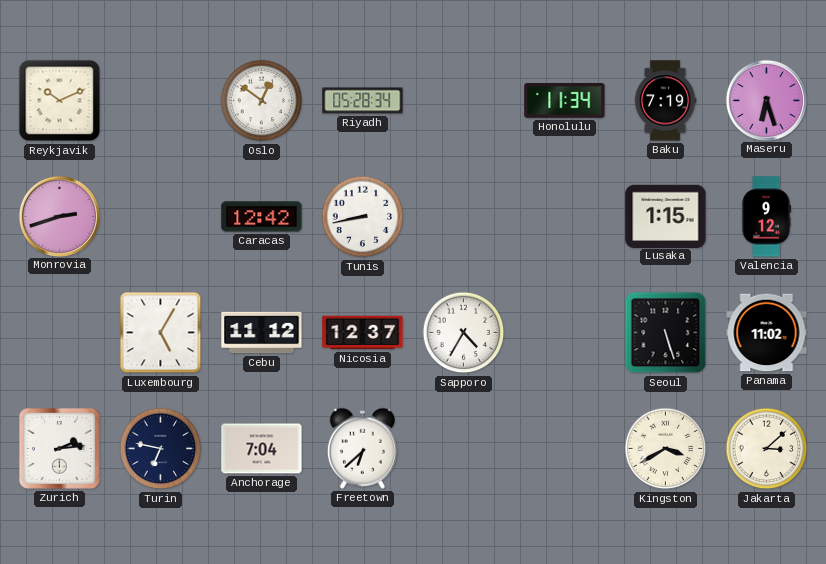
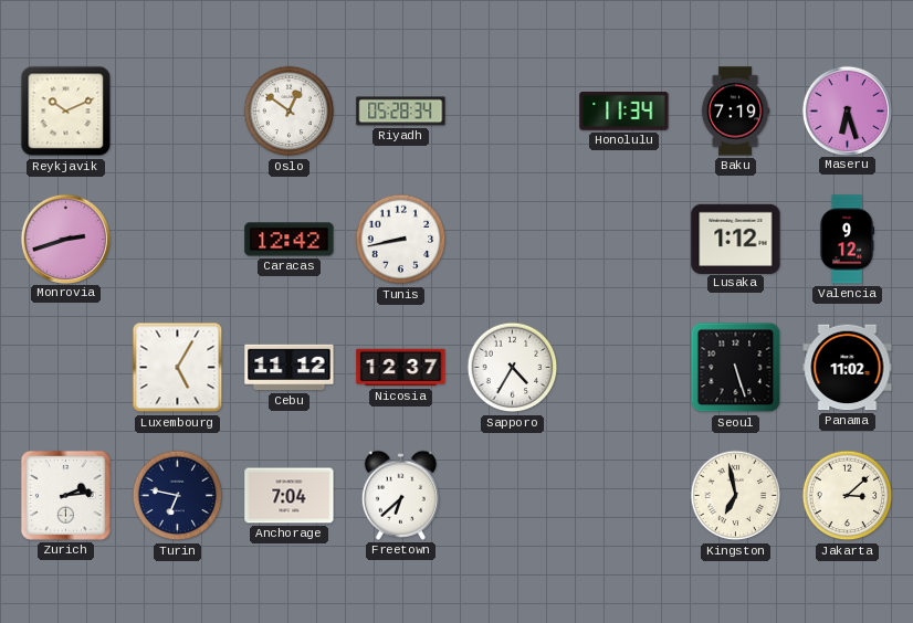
Lusaka: 1:15 -> 1:12
Kingston: 3:40 -> 6:58
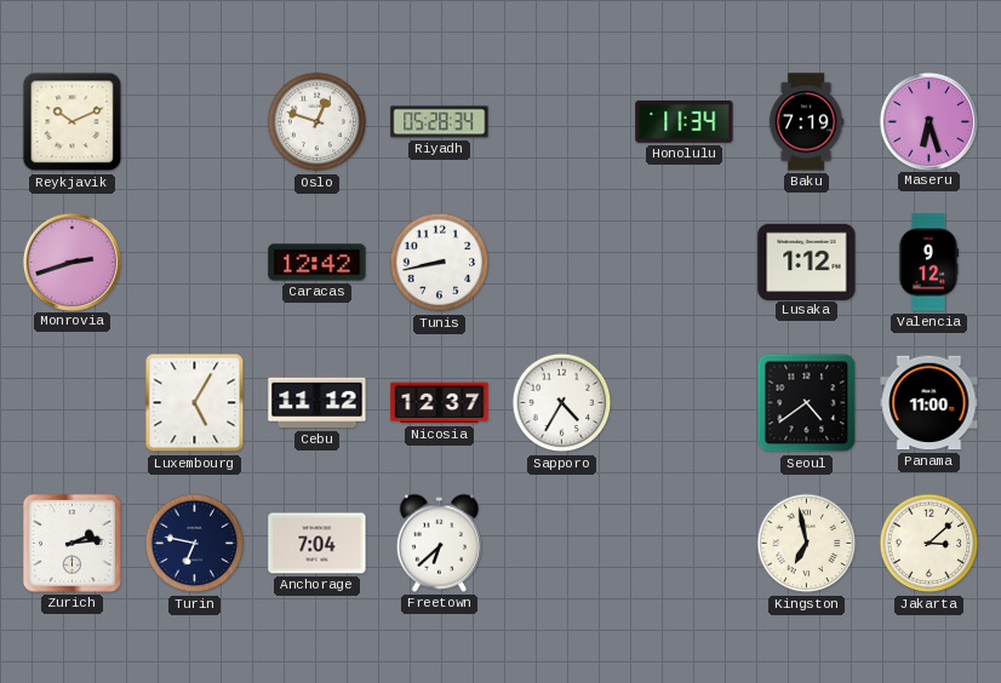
Oslo: 12:51 -> 12:48
Seoul: 5:27 -> 4:39
Panama: 11:02 -> 11:00
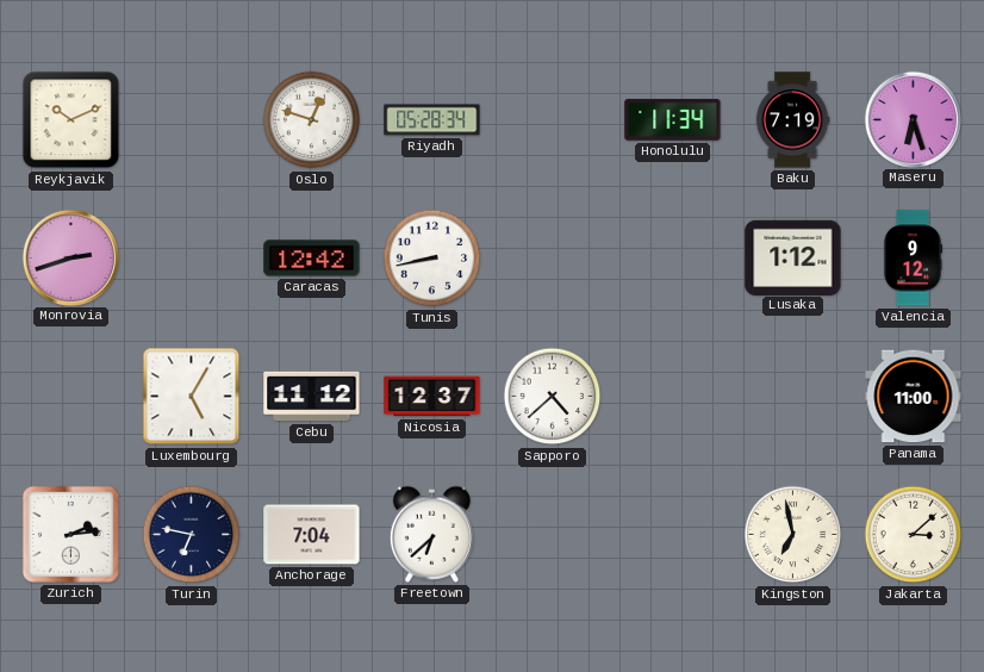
Sapporo: 4:35 -> 4:38
Seoul: 4:39 -> none
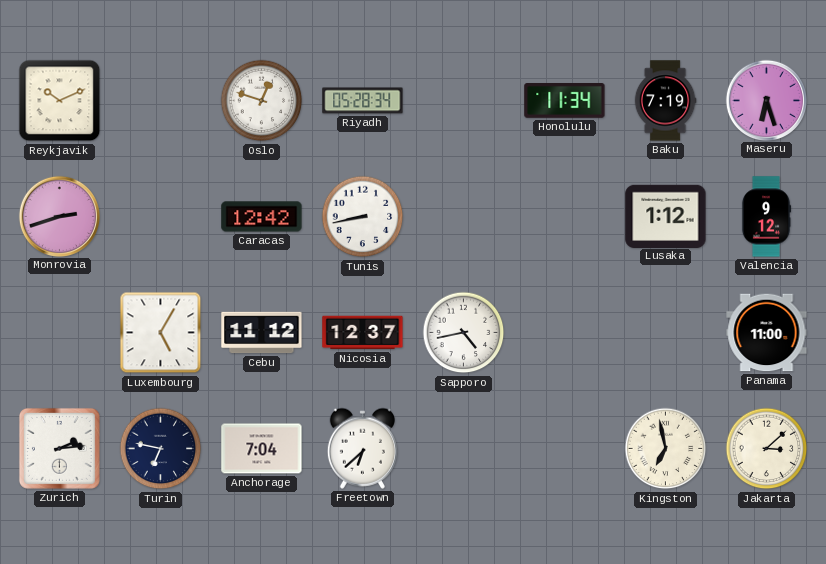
Sapporo: 4:38 -> 4:43
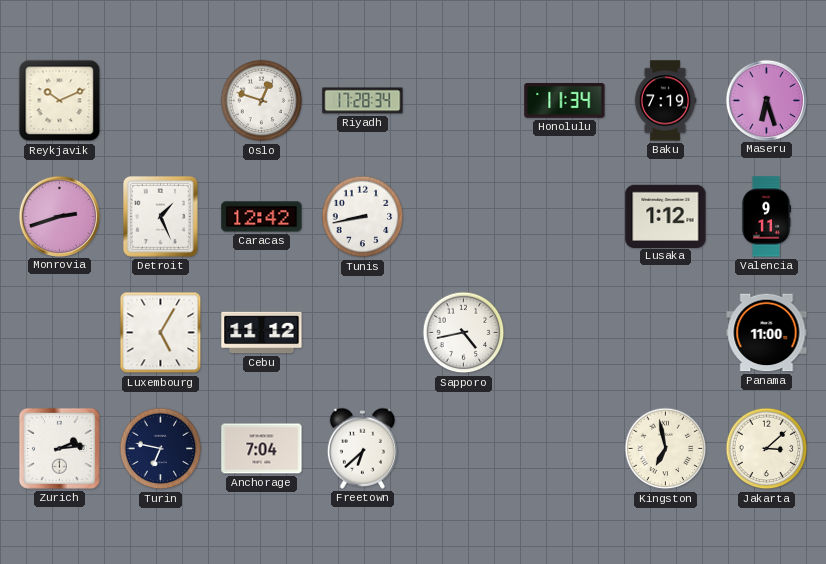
Riyadh: 05:28 -> 17:28
Detroit: none -> 1:26
Valencia: 9:12 -> 9:11
Nicosia: 12:37 -> none
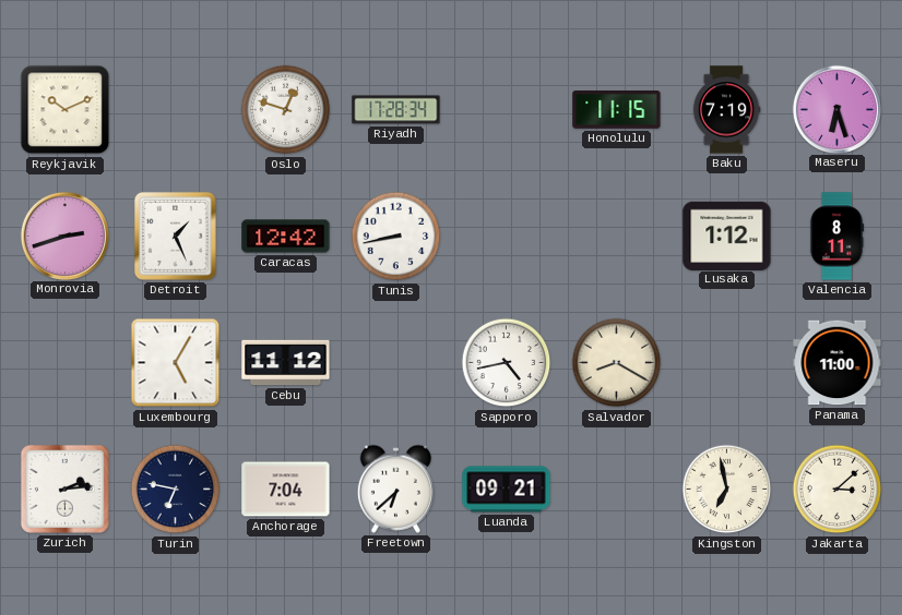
Honolulu: 11:34 -> 11:15
Valencia: 9:11 -> 8:11
Salvador: none -> 8:20
Luanda: none -> 09:21
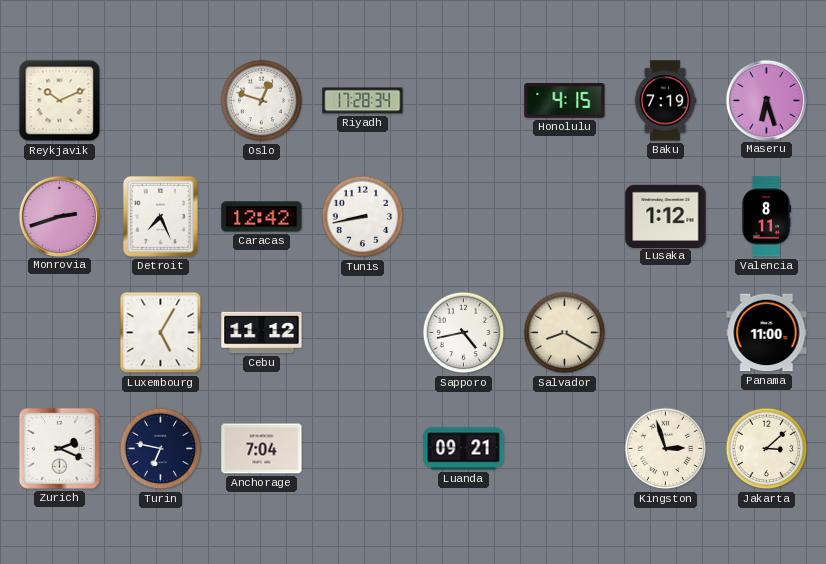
Honolulu: 11:15 -> 4:15
Detroit: 1:26 -> 7:26
Zurich: 2:14 -> 2:19
Freetown: 6:38 -> none
Kingston: 6:58 -> 2:57
